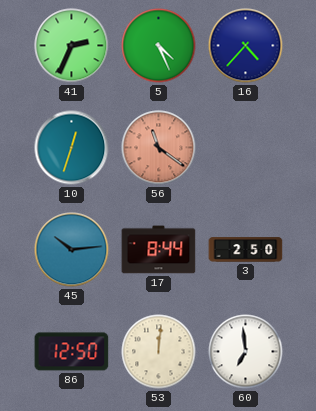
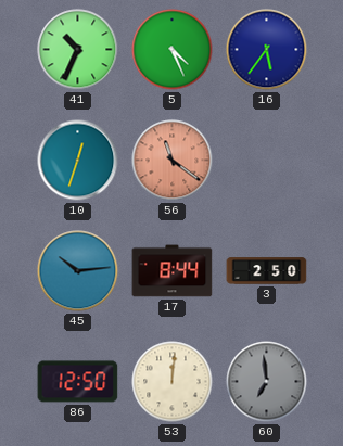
41: 2:34 -> 10:34
16: 4:37 -> 5:36
60 dial: white -> grey
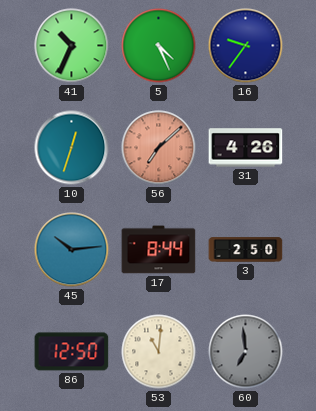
16: 5:36 -> 9:36
56: 11:21 -> 7:08
31: none -> 4:26
53: 12:01 -> 11:01
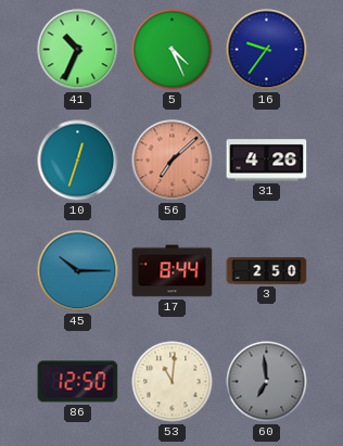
45: 10:14 -> 10:15
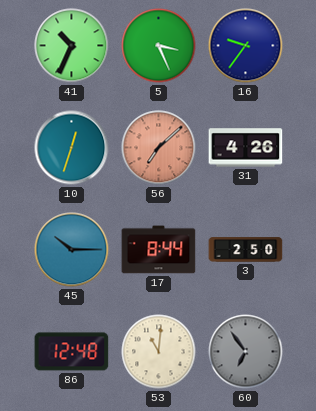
5: 4:26 -> 3:26
86: 12:50 -> 12:48
60: 6:59 -> 6:54
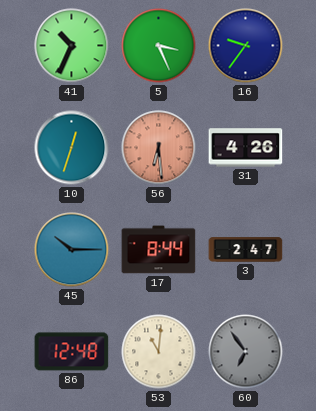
56: 7:08 -> 6:29
3: 2:50 -> 2:47
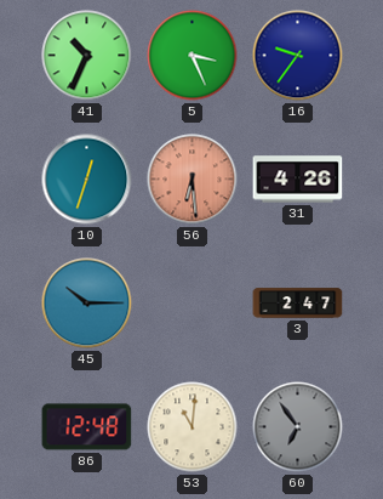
17: 8:44 -> none
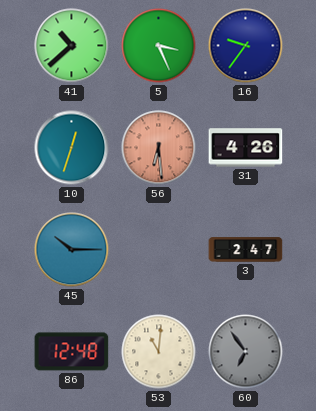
41: 10:34 -> 10:38
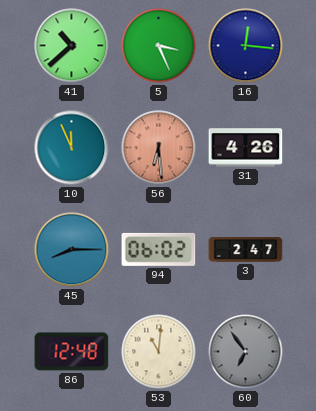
16: 9:36 -> 12:16
10: 12:33 -> 11:56
45: 10:15 -> 8:15
94: none -> 06:02
